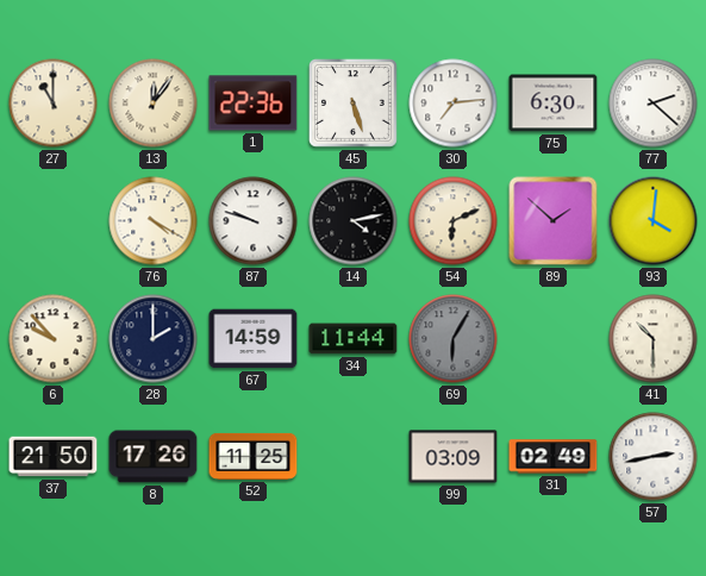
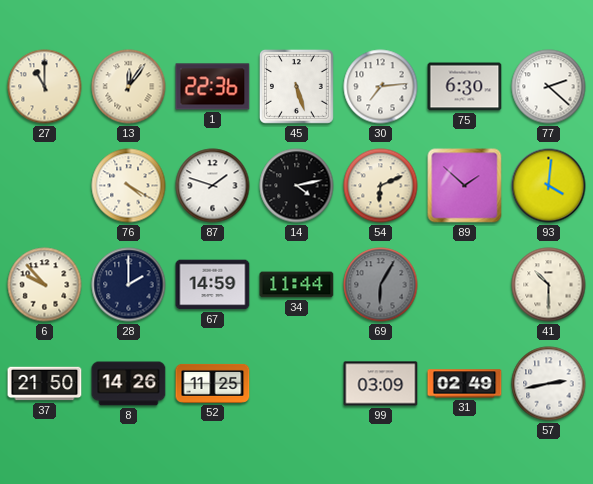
87: 9:48 -> 1:48
8: 17:26 -> 14:26
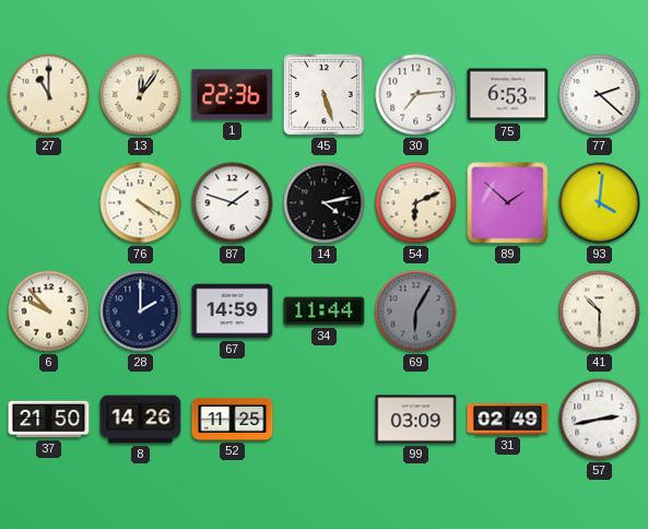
75: 6:30 -> 6:53
